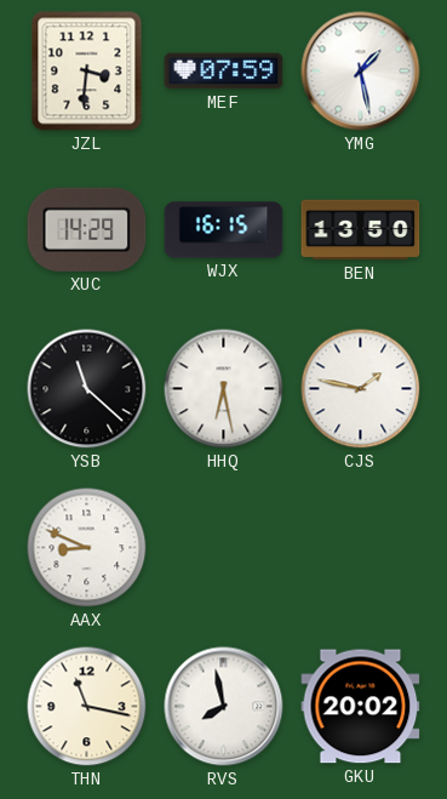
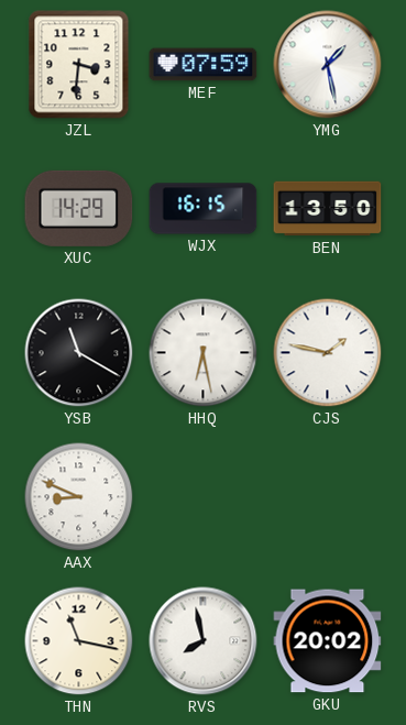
YSB: 11:22 -> 11:20
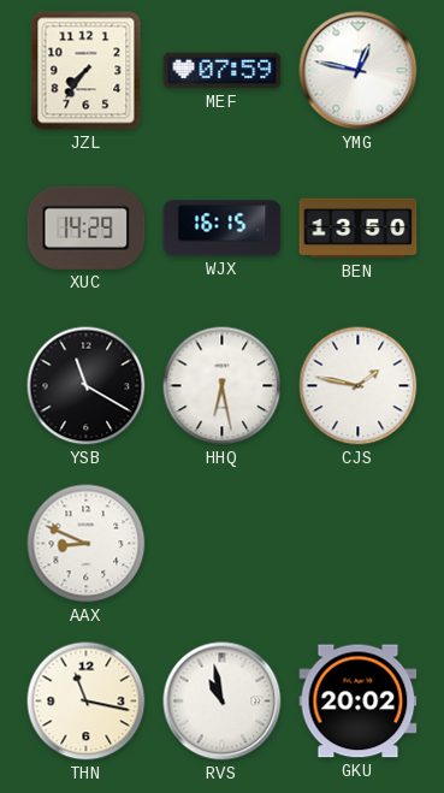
JZL: 3:31 -> 7:36
YMG: 1:28 -> 12:47
RVS: 7:58 -> 10:58
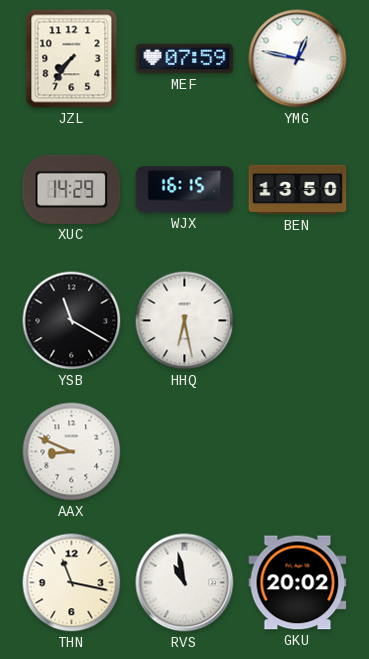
CJS: 1:47 -> none
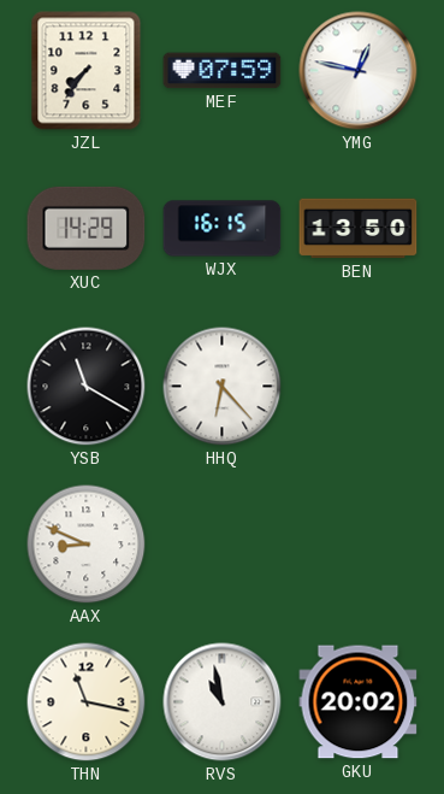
HHQ: 6:28 -> 6:23
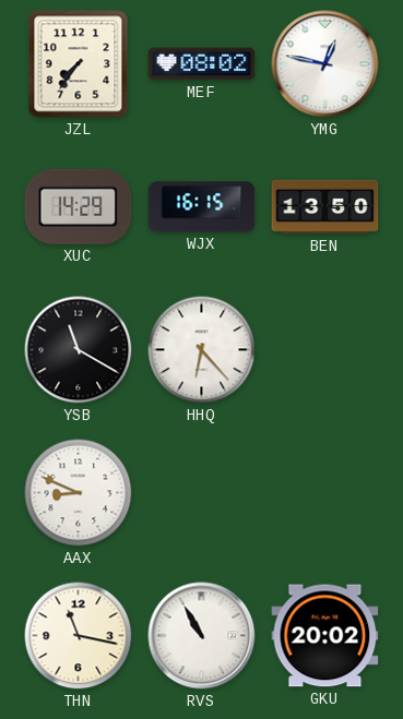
MEF: 07:59 -> 08:02
RVS: 10:58 -> 10:55
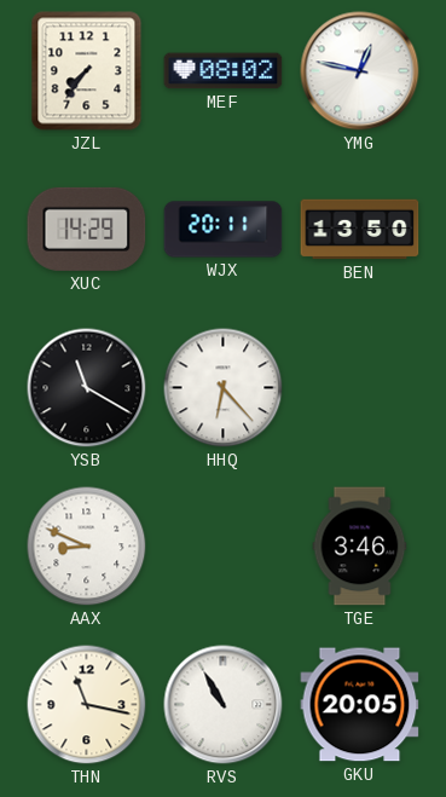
WJX: 16:15 -> 20:11
TGE: none -> 3:46
GKU: 20:02 -> 20:05
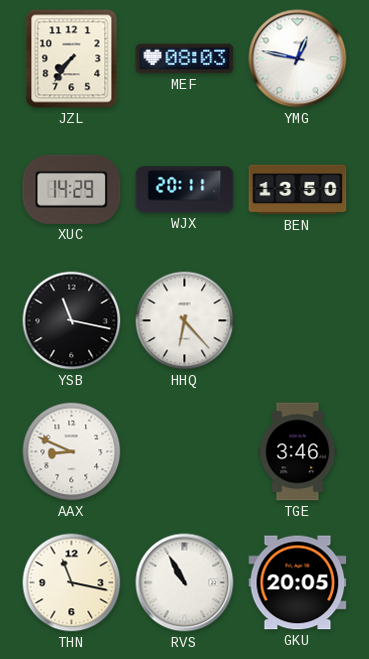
MEF: 08:02 -> 08:03
YSB: 11:20 -> 11:17
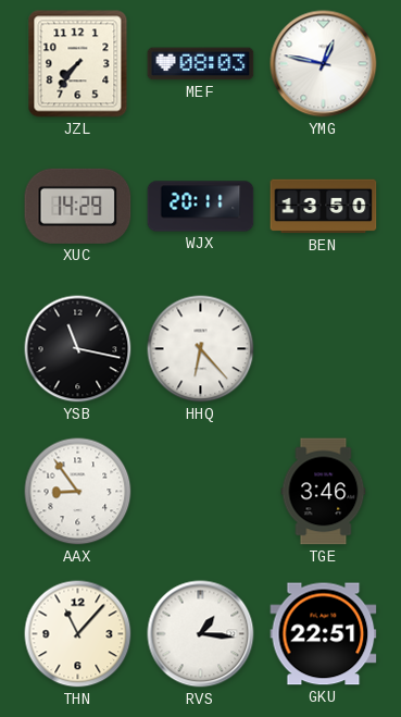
AAX: 8:49 -> 8:54
THN: 11:17 -> 11:07
RVS: 10:55 -> 1:16
GKU: 20:05 -> 22:51
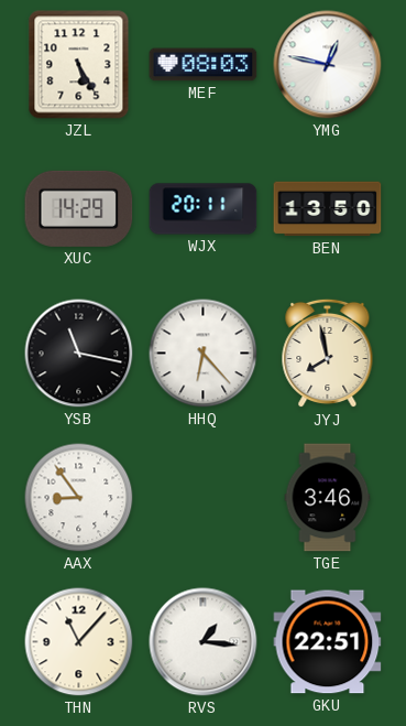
JZL: 7:36 -> 5:25
JYJ: none -> 7:58
